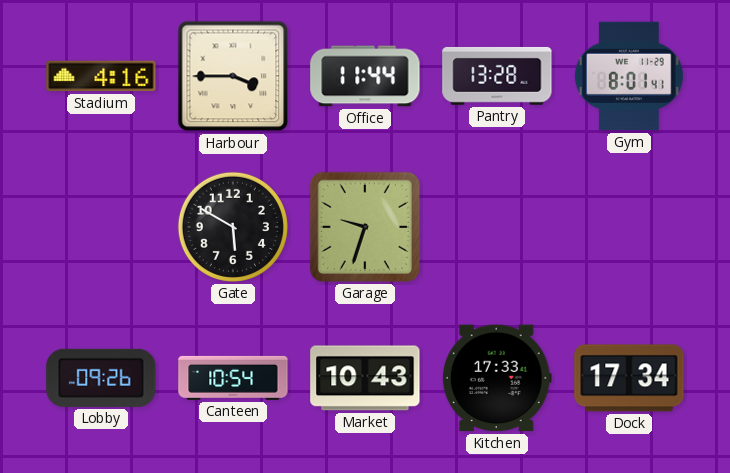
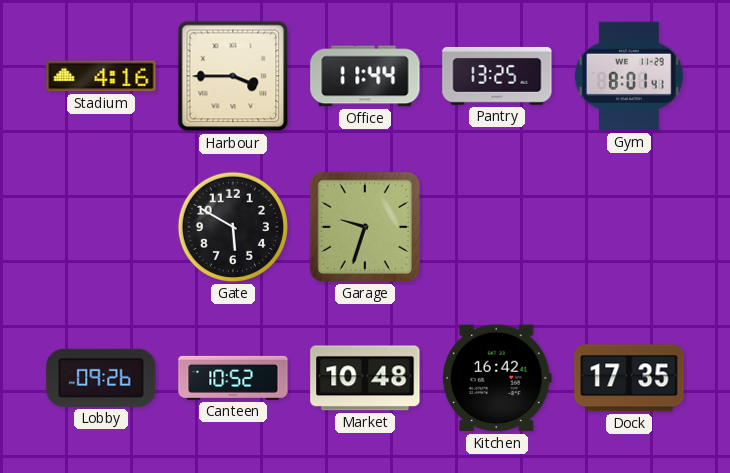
Pantry: 13:28 -> 13:25
Canteen: 10:54 -> 10:52
Market: 10:43 -> 10:48
Kitchen: 17:33 -> 16:42
Dock: 17:34 -> 17:35
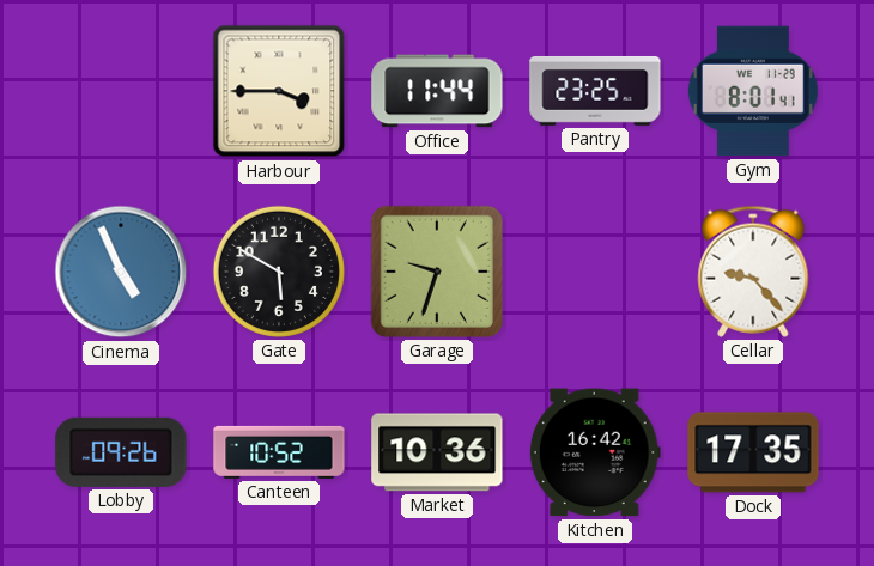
Stadium: 4:16 -> none
Pantry: 13:25 -> 23:25
Cinema: none -> 4:56
Cellar: none -> 9:23
Market: 10:48 -> 10:36
